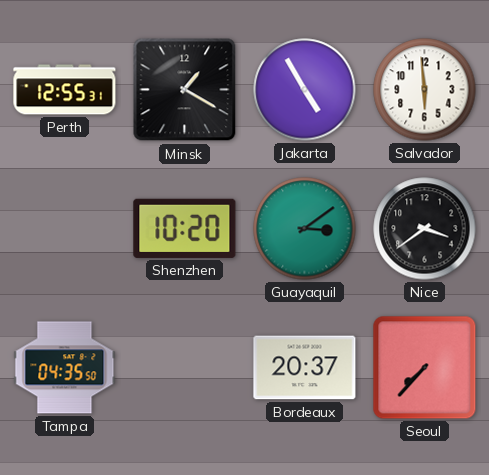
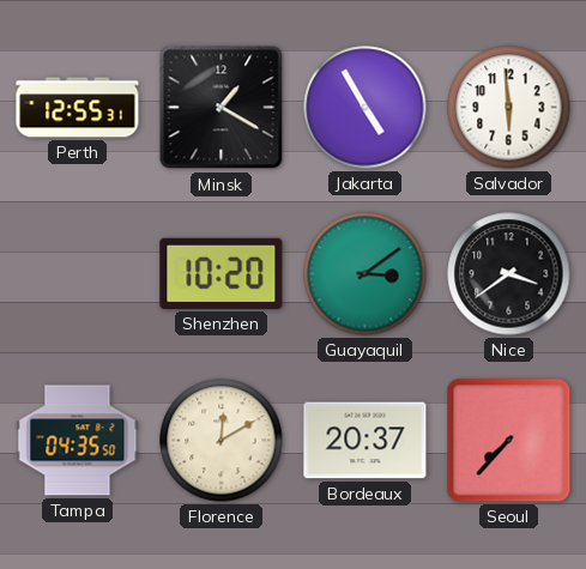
Florence: none -> 12:10
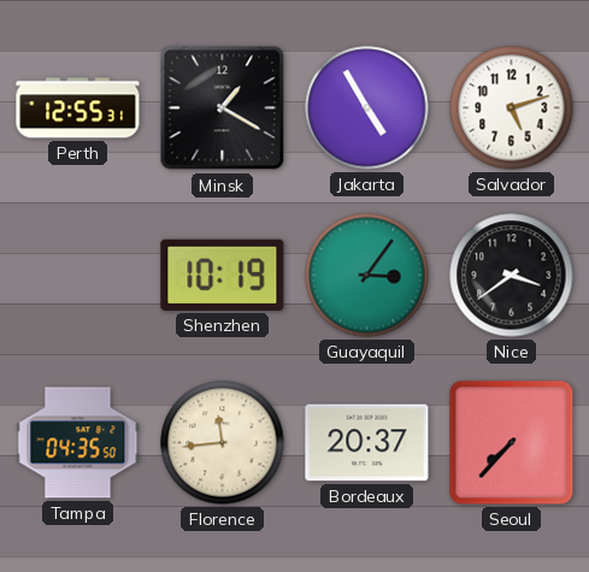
Salvador: 5:59 -> 5:12
Shenzhen: 10:20 -> 10:19
Guayaquil: 3:09 -> 3:06
Florence: 12:10 -> 11:44
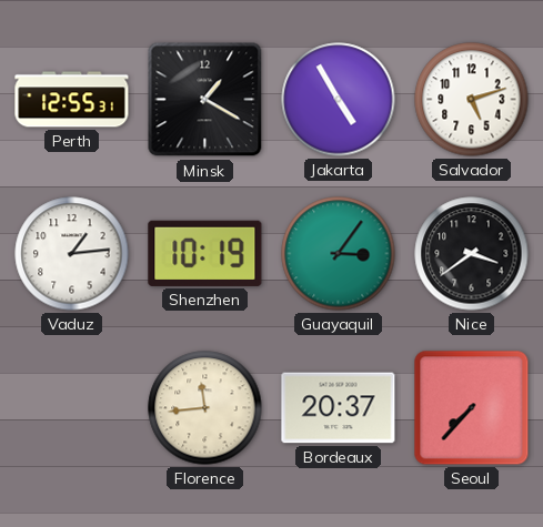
Vaduz: none -> 1:14
Tampa: 04:35 -> none
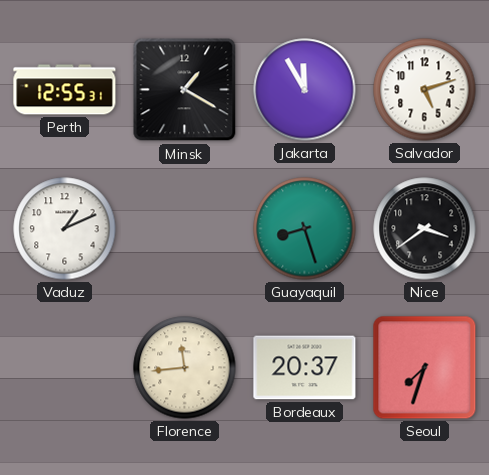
Jakarta: 4:55 -> 11:55
Vaduz: 1:14 -> 1:11
Shenzhen: 10:19 -> none
Guayaquil: 3:06 -> 8:27
Seoul: 7:37 -> 7:33
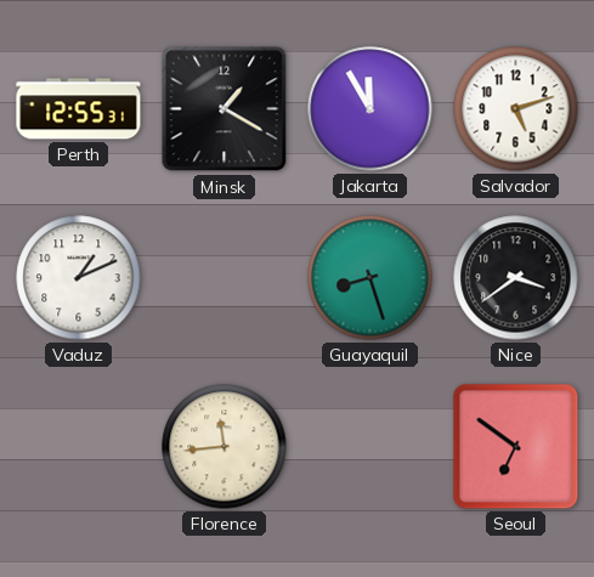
Bordeaux: 20:37 -> none
Seoul: 7:33 -> 6:51
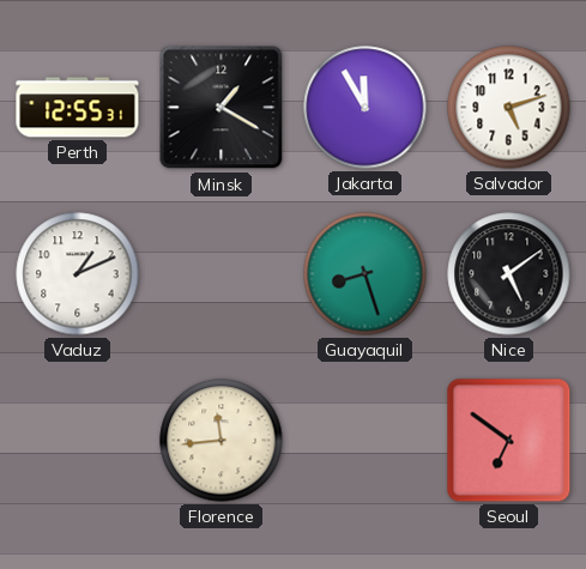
Nice: 3:39 -> 5:09
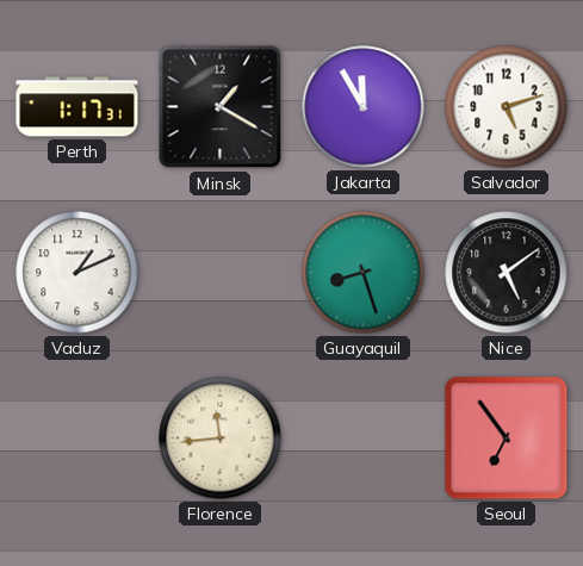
Perth: 12:55 -> 1:17
Seoul: 6:51 -> 6:54
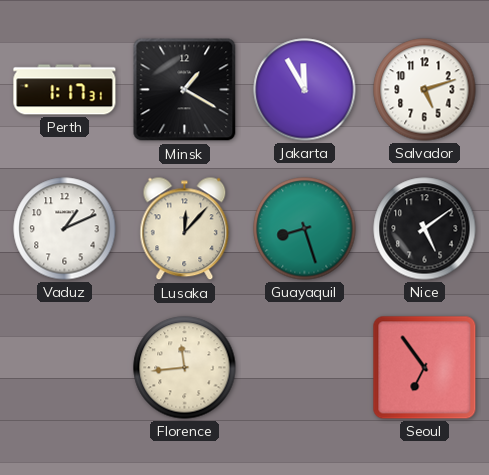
Lusaka: none -> 12:07
